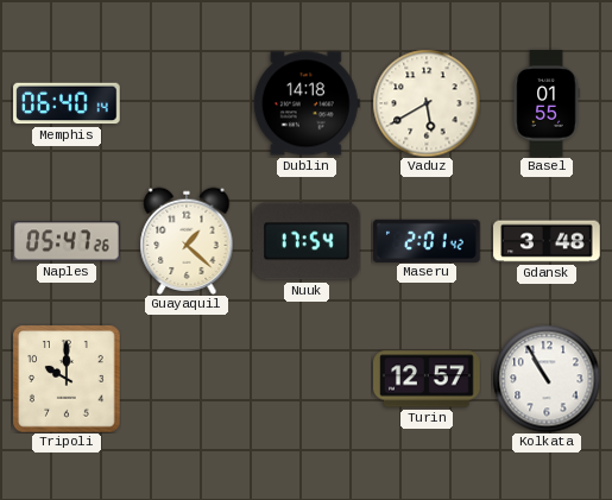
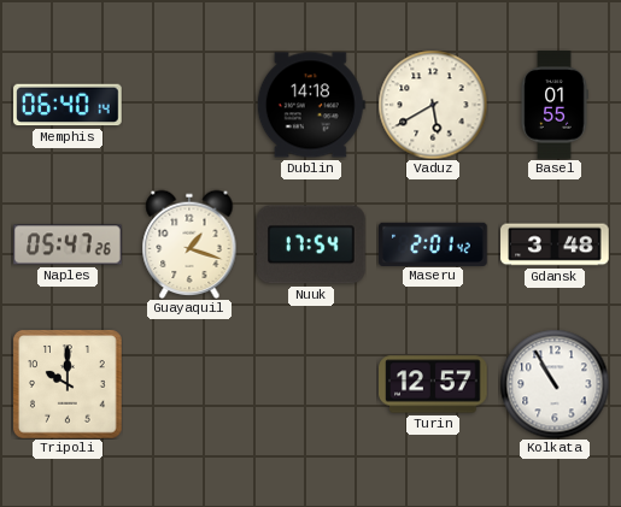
Guayaquil: 1:22 -> 1:18
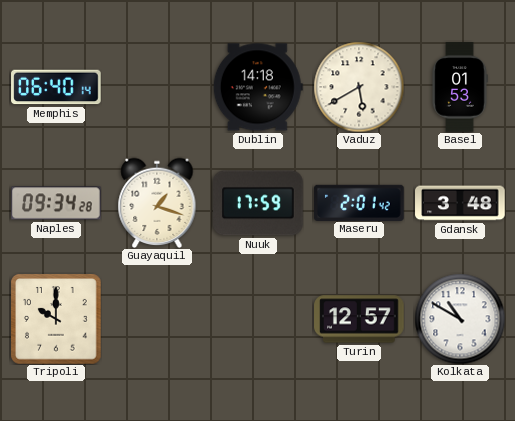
Basel: 01:55 -> 01:53
Naples: 05:47 -> 09:34
Nuuk: 17:54 -> 17:59
Kolkata: 10:55 -> 10:50
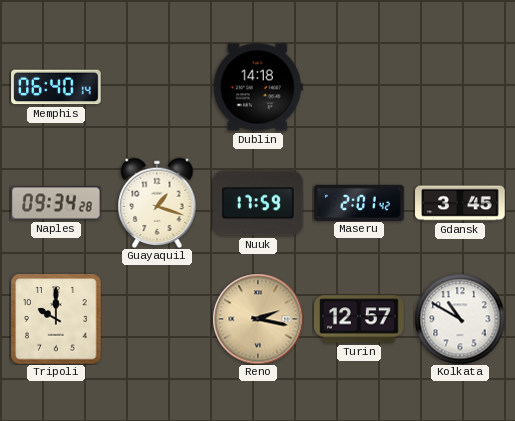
Vaduz: 5:40 -> none
Basel: 01:53 -> none
Gdansk: 3:48 -> 3:45
Reno: none -> 2:17
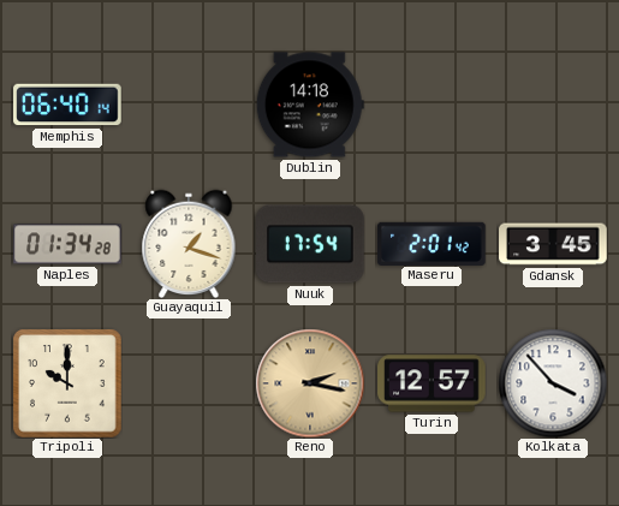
Naples: 09:34 -> 01:34
Nuuk: 17:59 -> 17:54
Kolkata: 10:50 -> 3:53
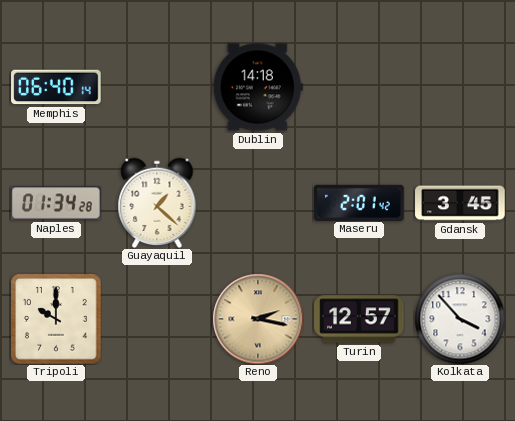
Guayaquil: 1:18 -> 1:22
Nuuk: 17:54 -> none
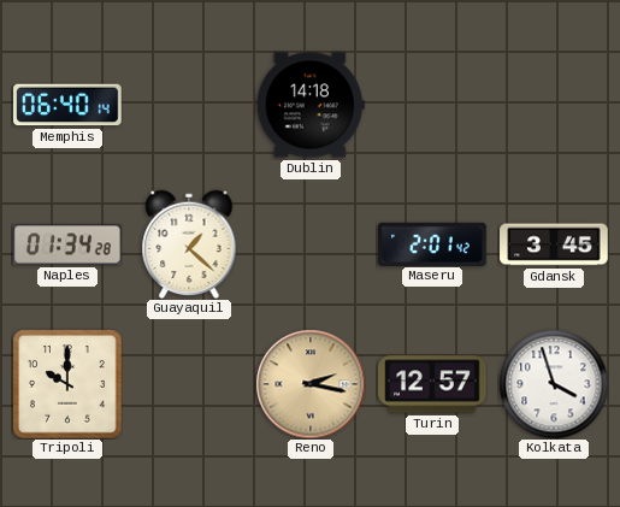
Kolkata: 3:53 -> 3:57
